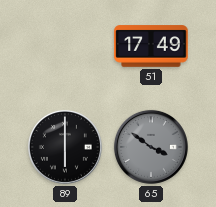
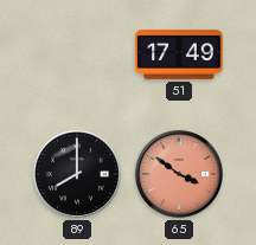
89: 6:00 -> 8:00
65 dial: grey -> salmon
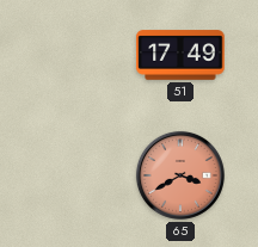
89: 8:00 -> none
65: 3:51 -> 3:40
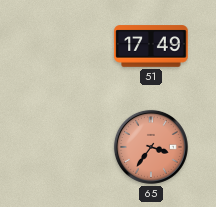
65: 3:40 -> 3:36
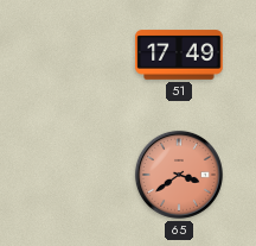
65: 3:36 -> 3:39
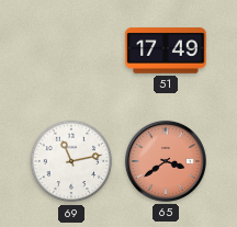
69: none -> 11:13
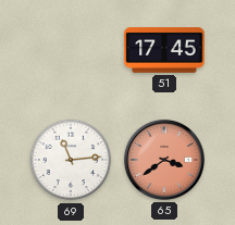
51: 17:49 -> 17:45
69: 11:13 -> 11:14
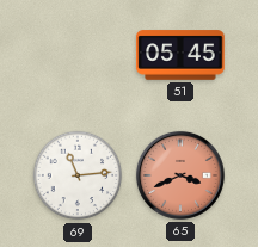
51: 17:45 -> 05:45
65: 3:39 -> 3:41
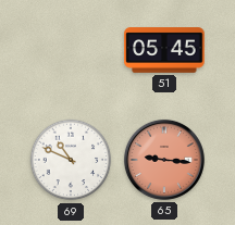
69: 11:14 -> 10:49
65: 3:41 -> 9:16
